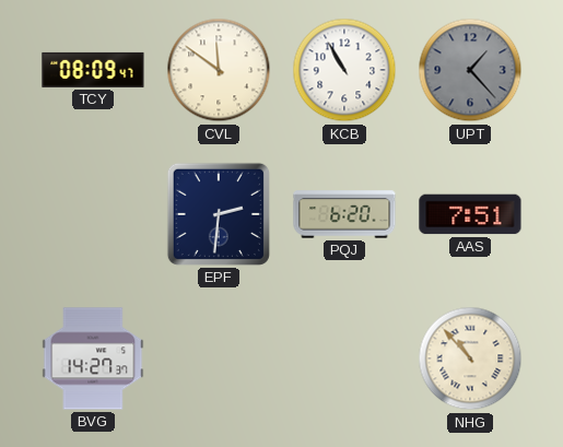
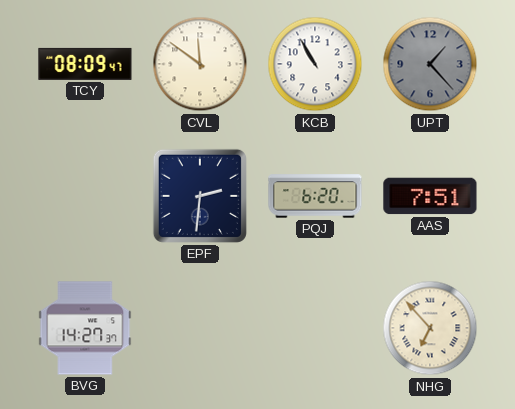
NHG: 10:53 -> 6:53
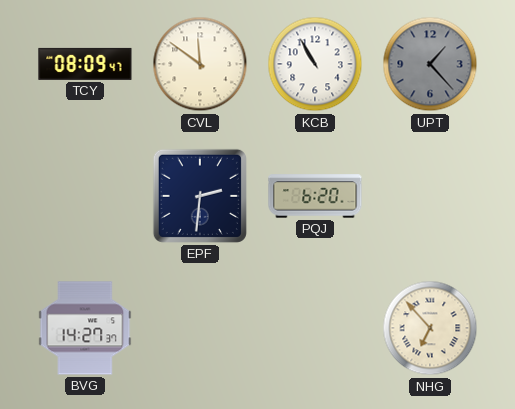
AAS: 7:51 -> none
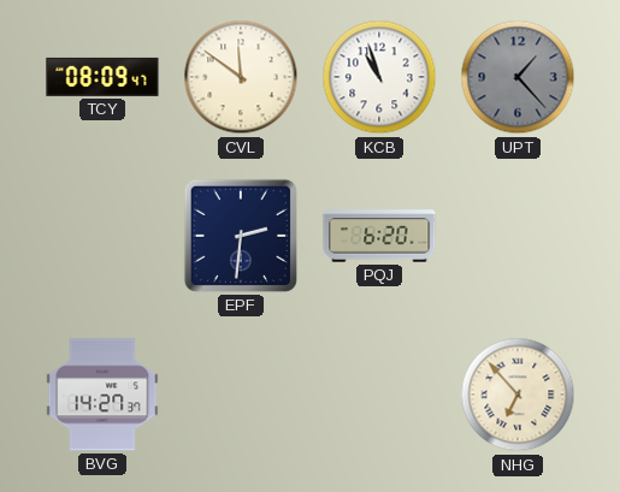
KCB: 10:55 -> 10:57
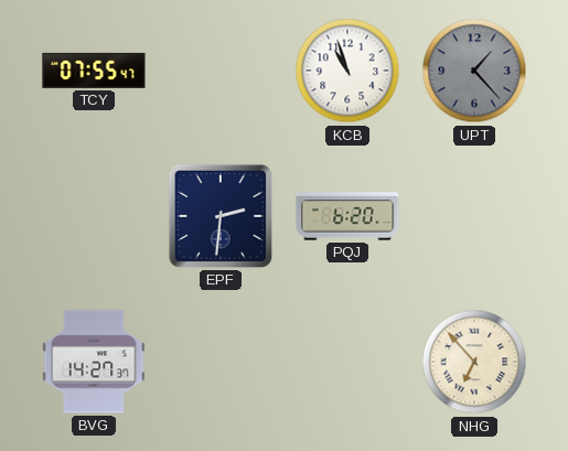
TCY: 08:09 -> 07:55
CVL: 11:51 -> none
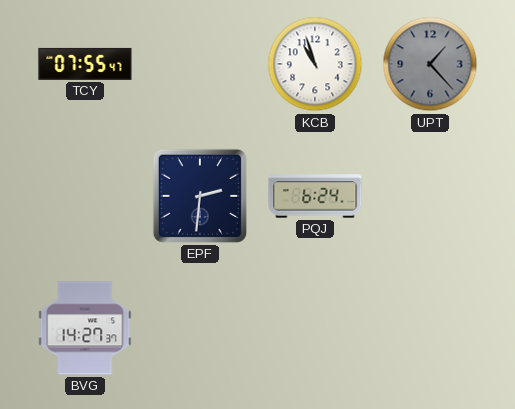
PQJ: 6:20 -> 6:24
NHG: 6:53 -> none
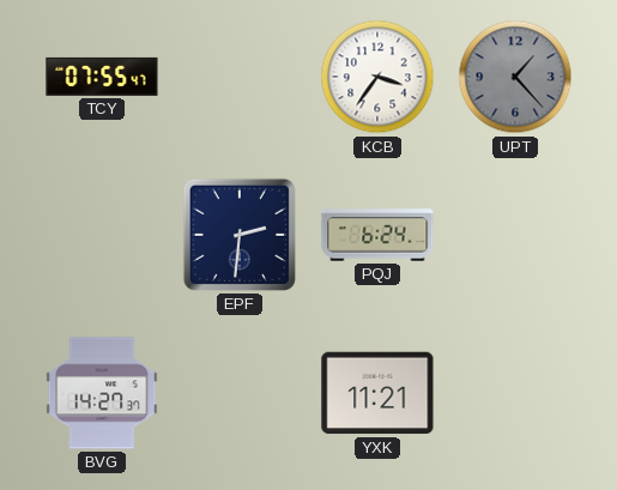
KCB: 10:57 -> 3:36
YXK: none -> 11:21
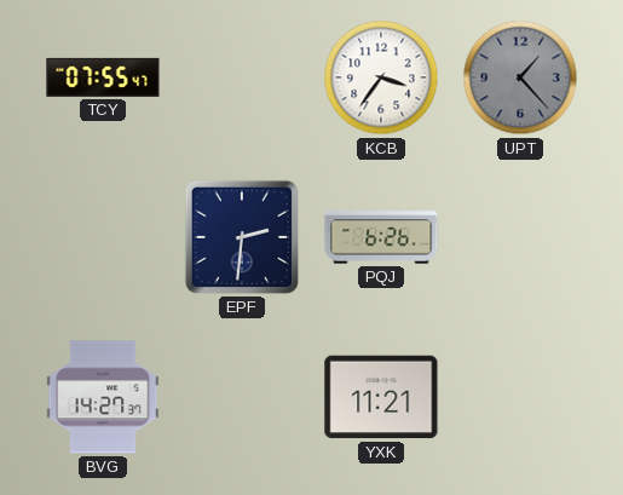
PQJ: 6:24 -> 6:26
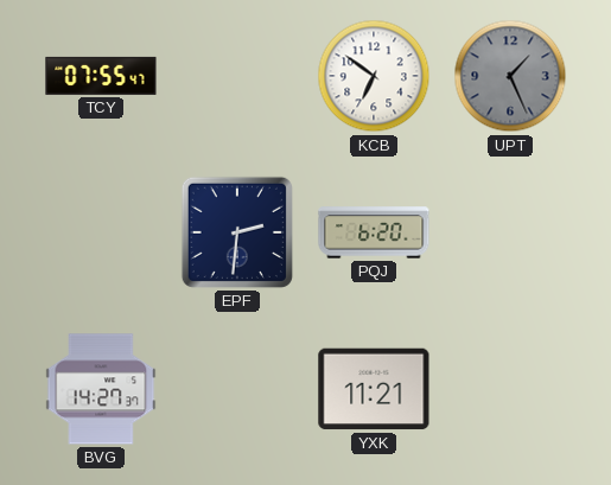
KCB: 3:36 -> 6:51
UPT: 1:23 -> 1:26
PQJ: 6:26 -> 6:20
